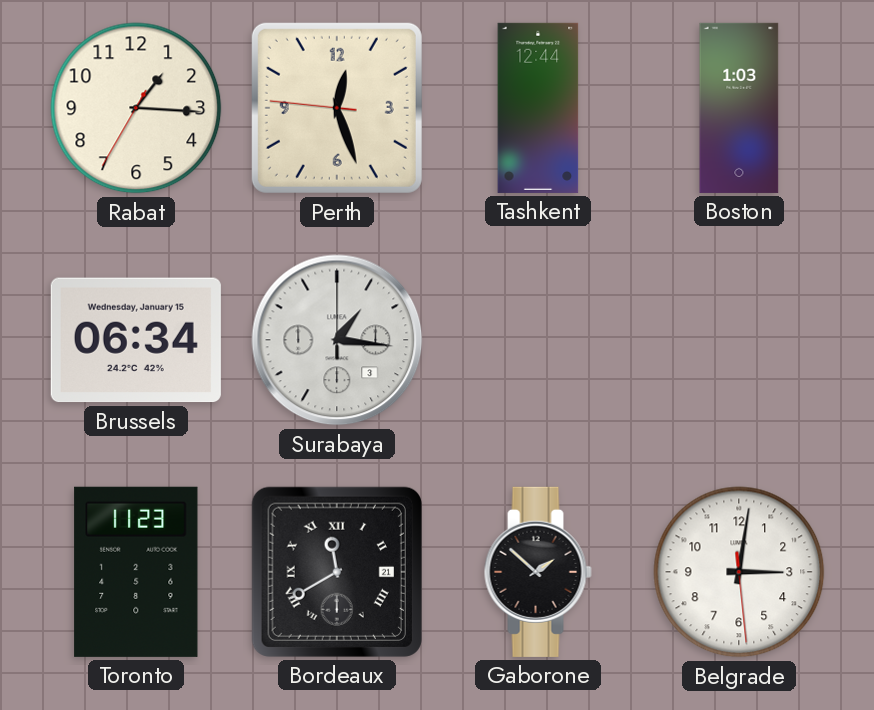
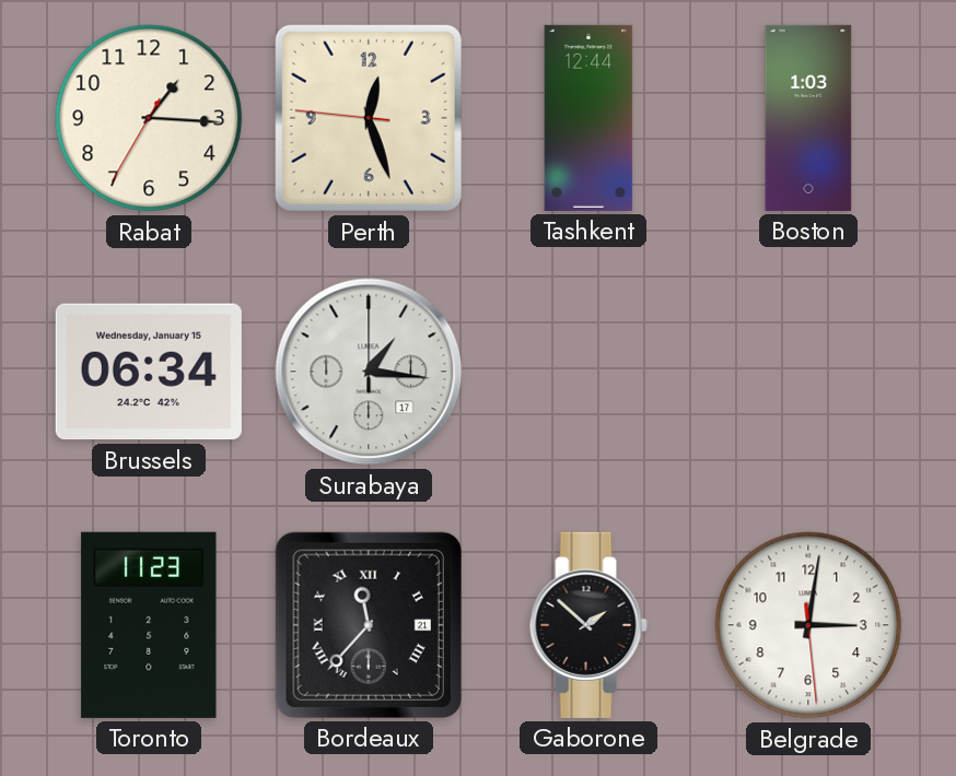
Surabaya date: 3 -> 17
Bordeaux: 11:40 -> 11:37
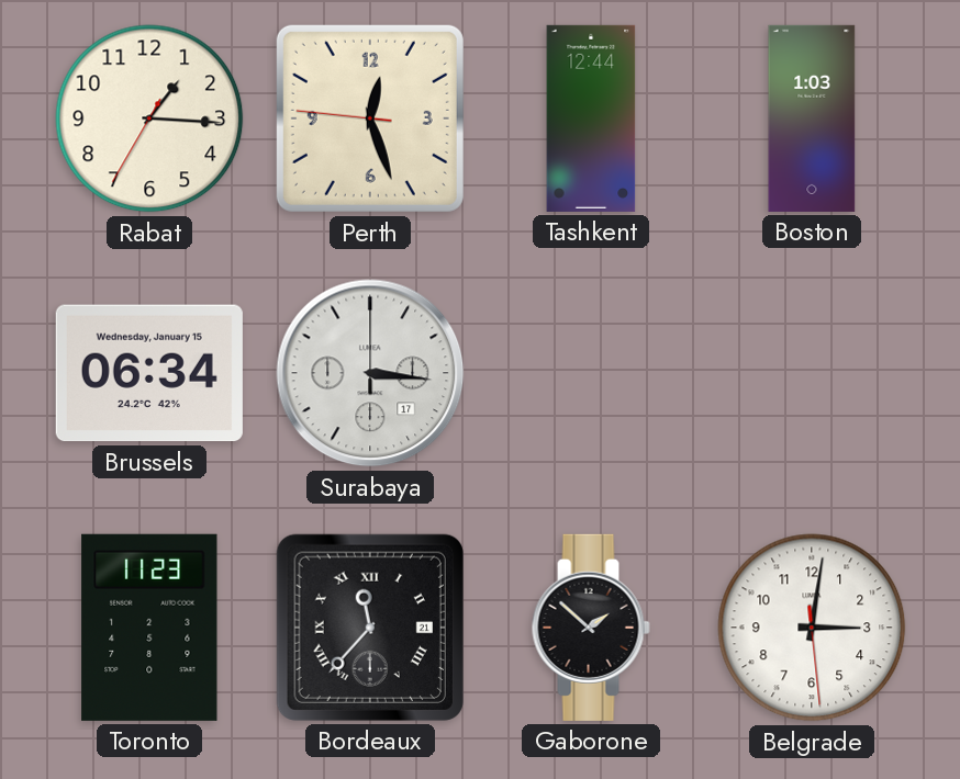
Surabaya: 1:16 -> 3:16
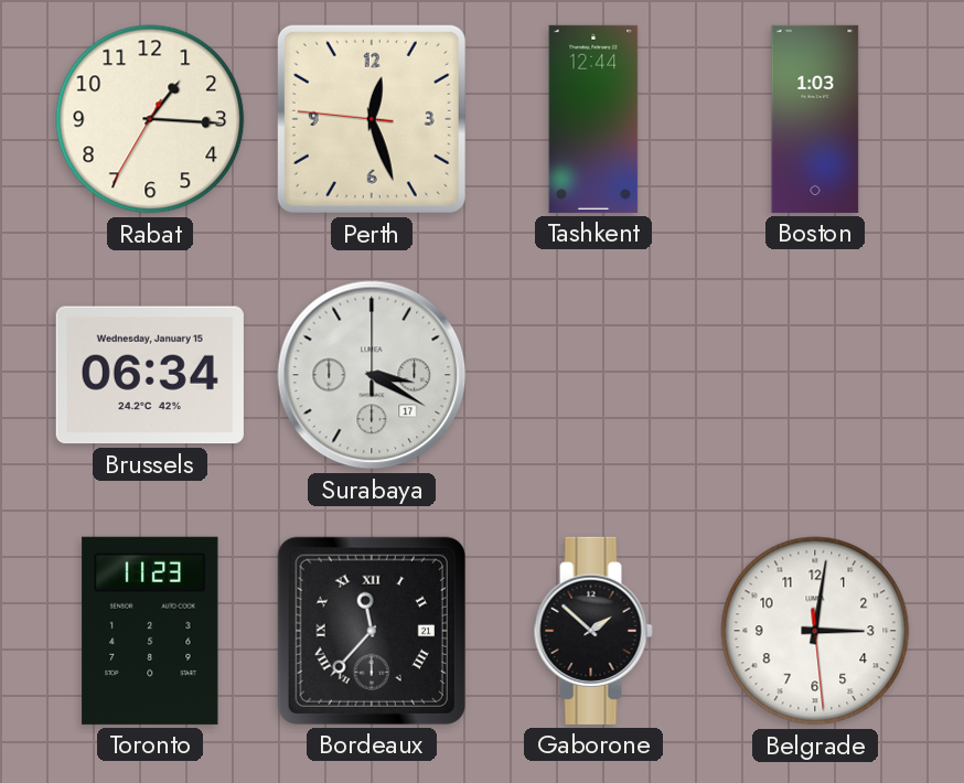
Surabaya: 3:16 -> 3:20
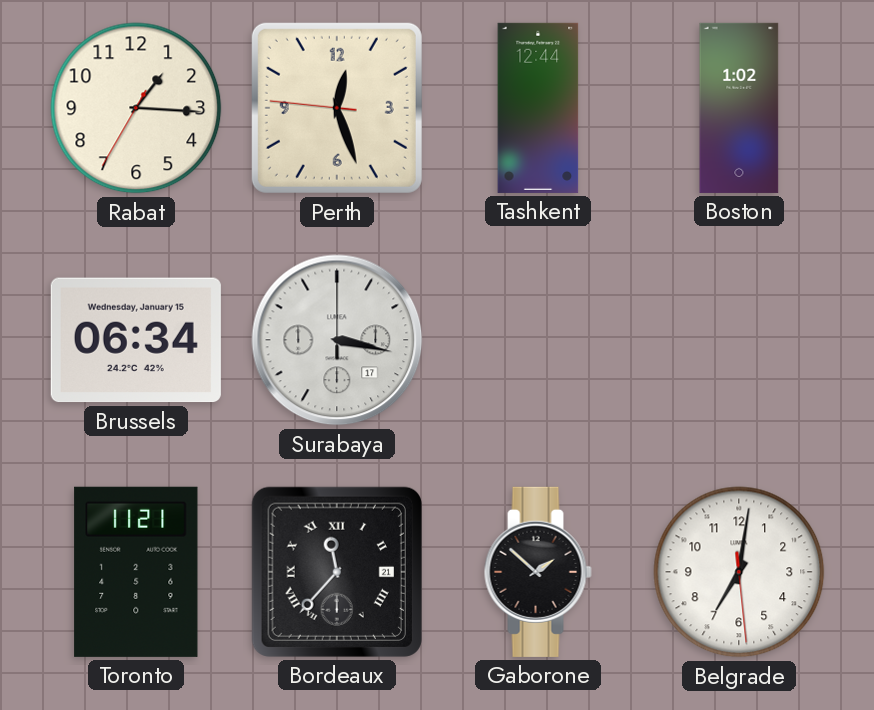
Boston: 1:03 -> 1:02
Surabaya: 3:20 -> 3:17
Toronto: 11:23 -> 11:21
Belgrade: 3:01 -> 7:01
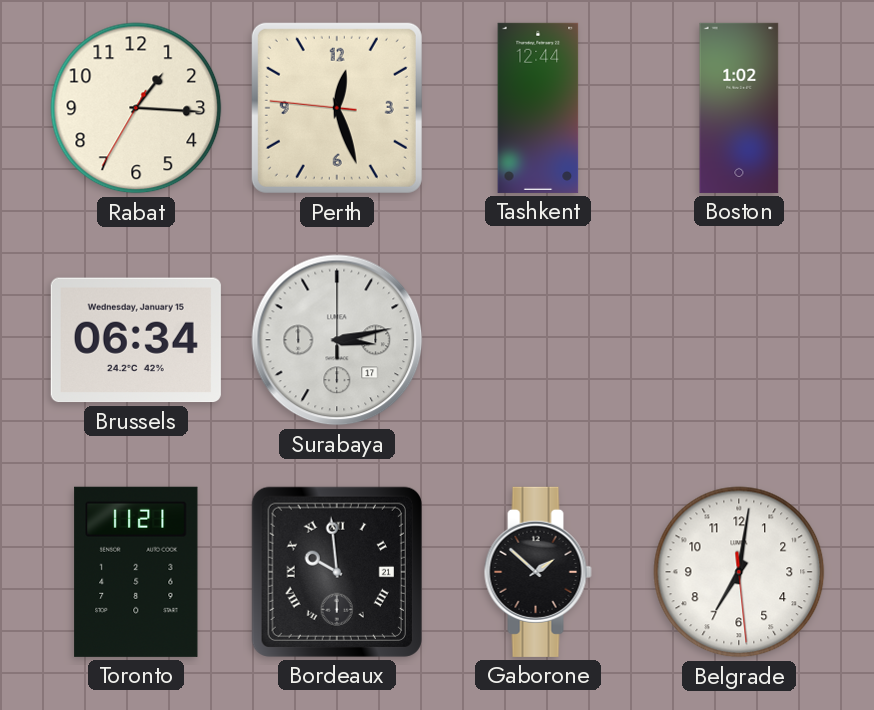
Surabaya: 3:17 -> 3:13
Bordeaux: 11:37 -> 9:59
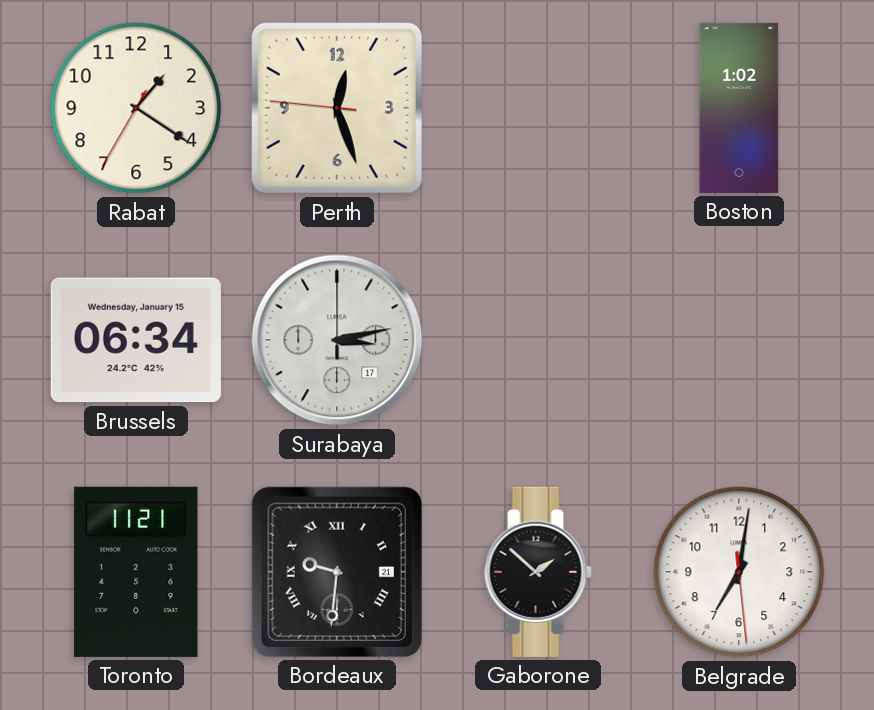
Rabat: 1:15 -> 1:20
Tashkent: 12:44 -> none
Bordeaux: 9:59 -> 9:31
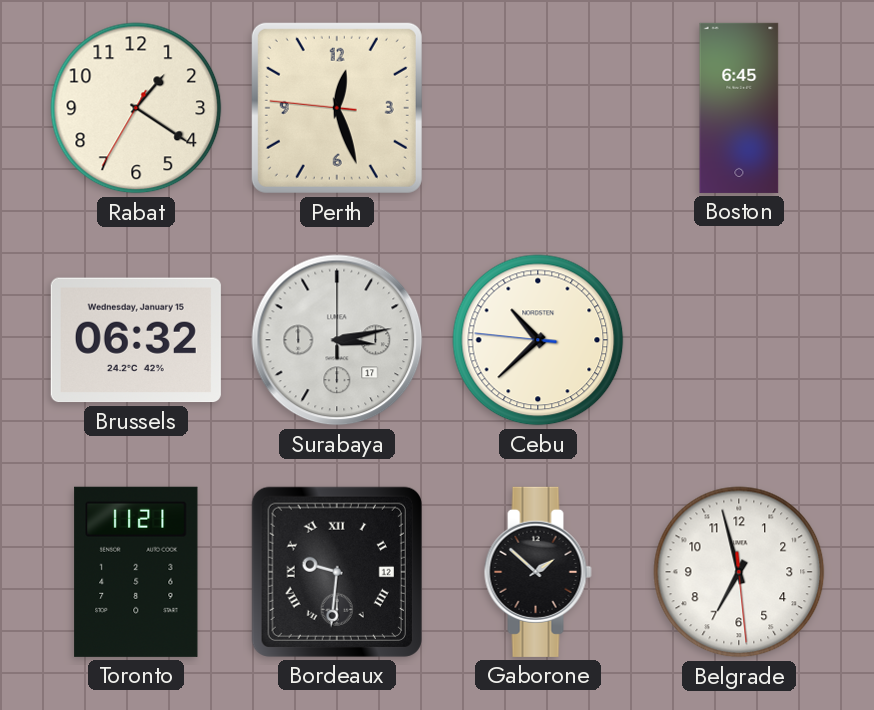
Boston: 1:02 -> 6:45
Brussels: 06:34 -> 06:32
Cebu: none -> 10:37
Bordeaux date: 21 -> 12
Belgrade: 7:01 -> 6:57
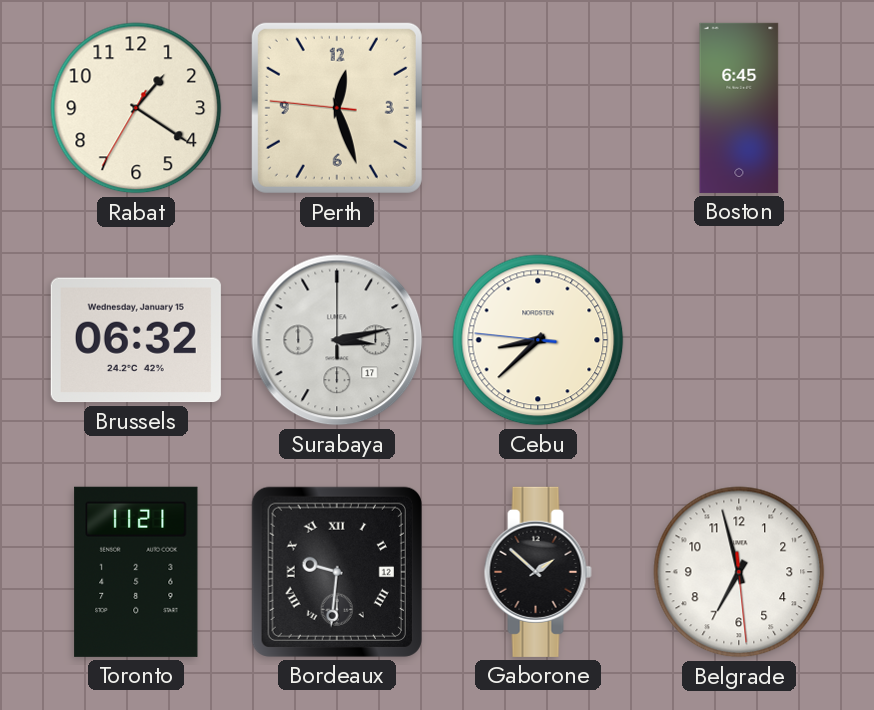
Cebu: 10:37 -> 8:37
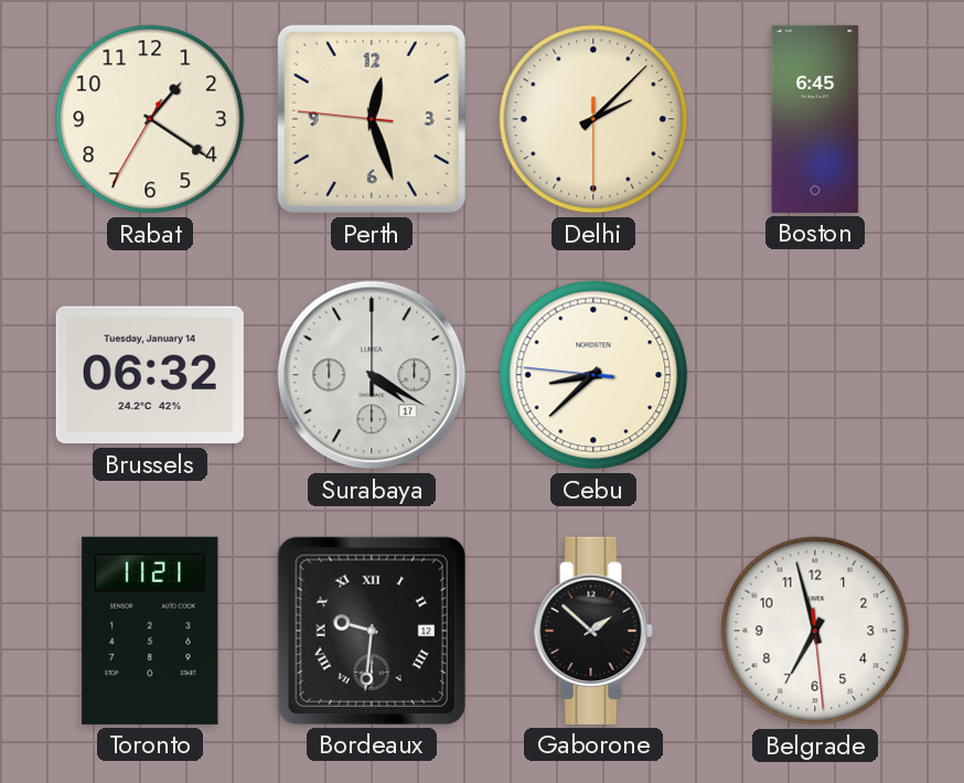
Delhi: none -> 2:07
Brussels date: Wednesday, January 15 -> Tuesday, January 14
Surabaya: 3:13 -> 4:20
